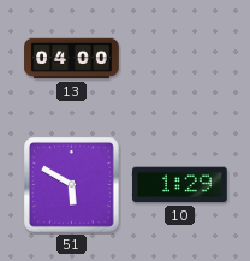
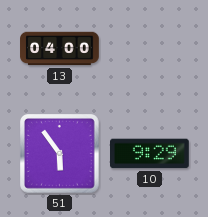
51: 5:50 -> 5:54
10: 1:29 -> 9:29
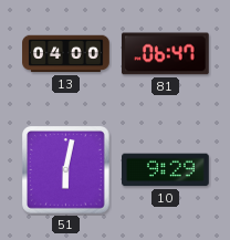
81: none -> 06:47
51: 5:54 -> 6:02
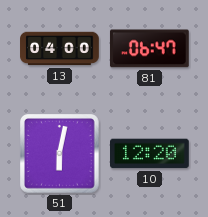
10: 9:29 -> 12:20
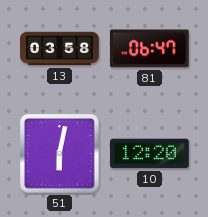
13: 04:00 -> 03:58
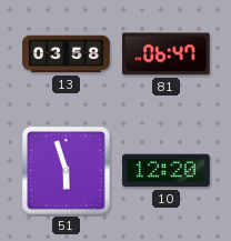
51: 6:02 -> 5:57
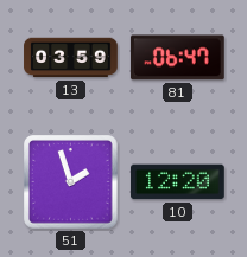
13: 03:58 -> 03:59
51: 5:57 -> 1:57
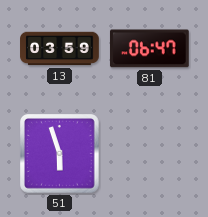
51: 1:57 -> 5:57
10: 12:20 -> none
